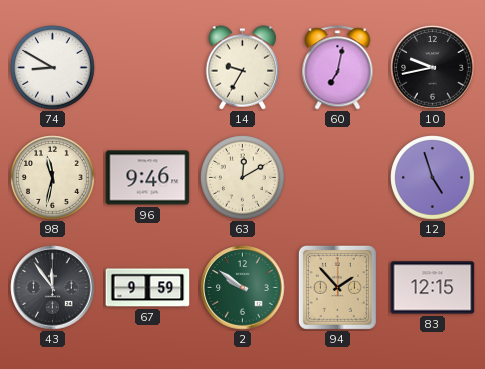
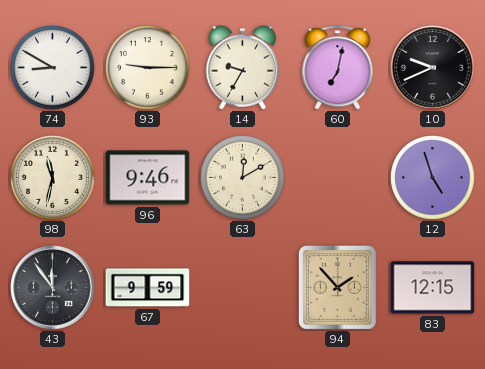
93: none -> 9:15
10: 9:43 -> 9:41
2: 9:51 -> none
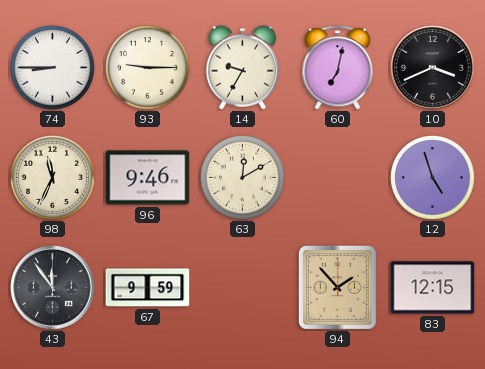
74: 8:50 -> 8:45
10: 9:41 -> 3:41
98: 11:32 -> 11:34
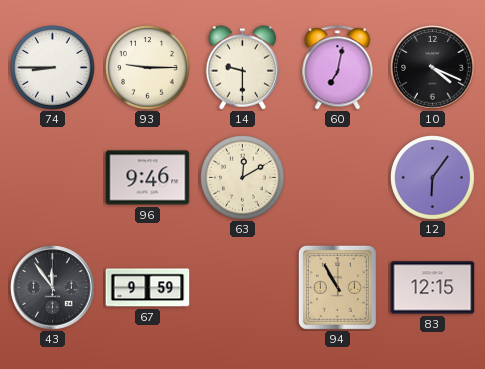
14: 9:35 -> 9:30
10: 3:41 -> 4:19
98: 11:34 -> none
12: 4:57 -> 6:06
94: 1:53 -> 10:55
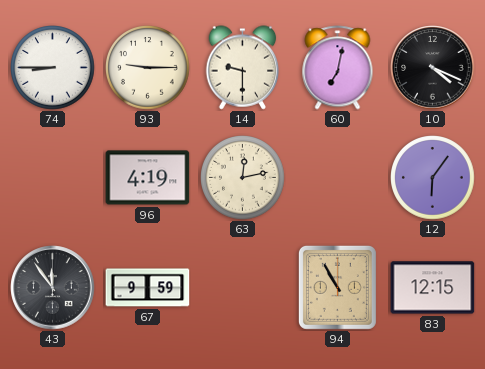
96: 9:46 -> 4:19
63: 12:10 -> 12:13
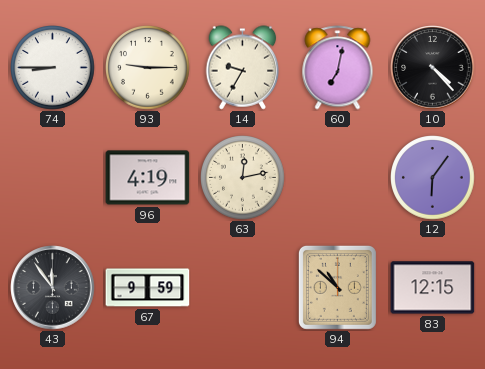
14: 9:30 -> 9:35
10: 4:19 -> 4:23
94: 10:55 -> 10:52
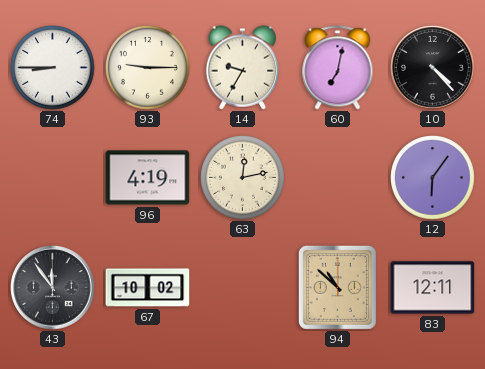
67: 9:59 -> 10:02
83: 12:15 -> 12:11
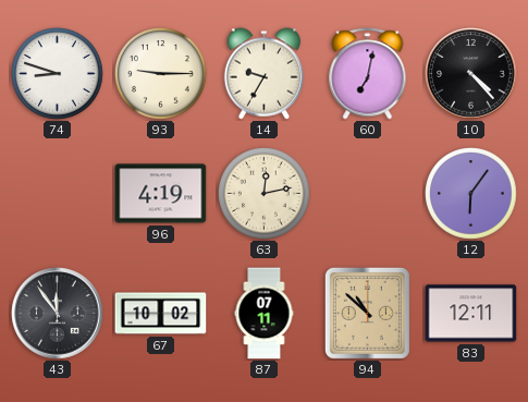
74: 8:45 -> 8:48
87: none -> 07:11
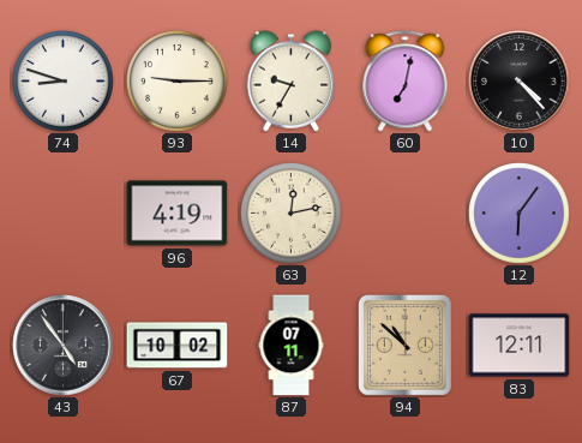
43: 11:54 -> 4:54
